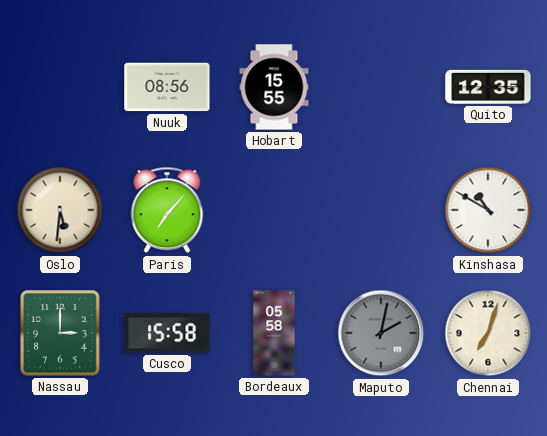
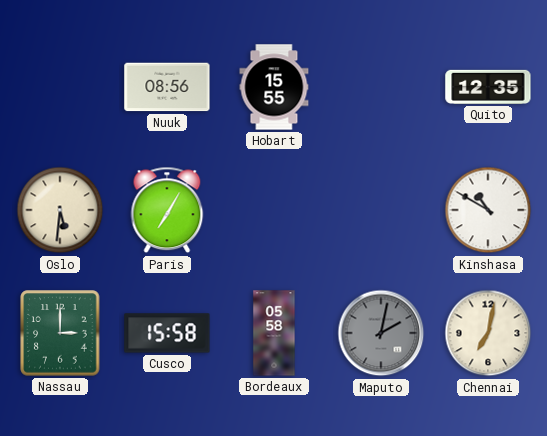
Paris: 7:07 -> 7:05
Chennai: 7:03 -> 7:02
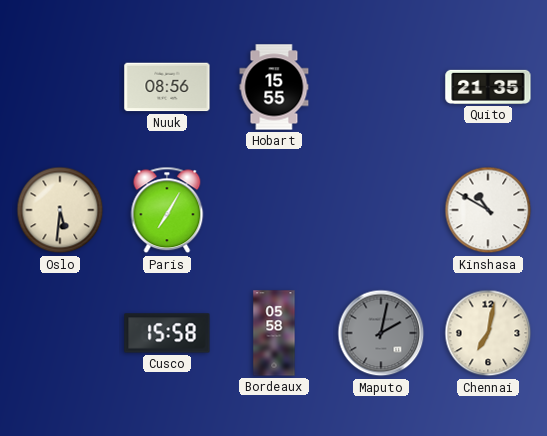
Quito: 12:35 -> 21:35
Nassau: 3:00 -> none
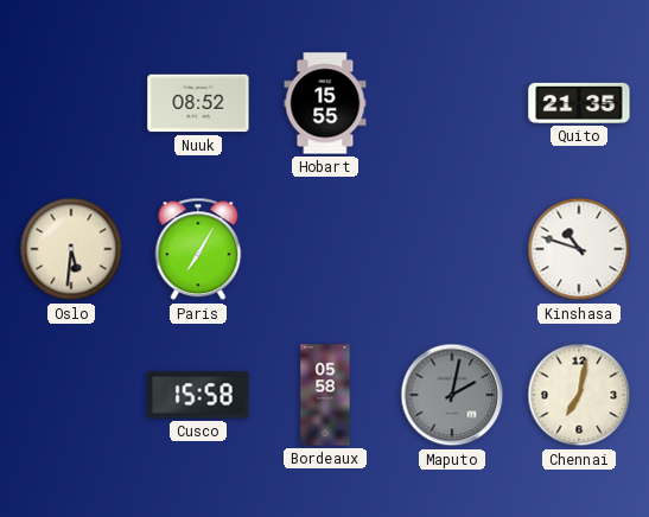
Nuuk: 08:56 -> 08:52
Kinshasa: 10:50 -> 10:48
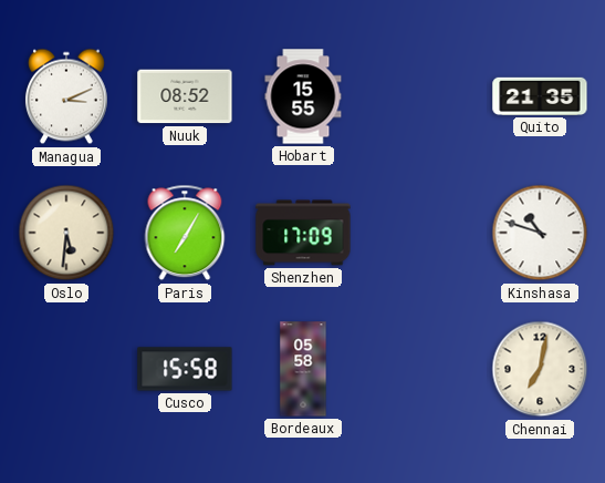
Managua: none -> 3:11
Shenzhen: none -> 17:09
Maputo: 2:02 -> none
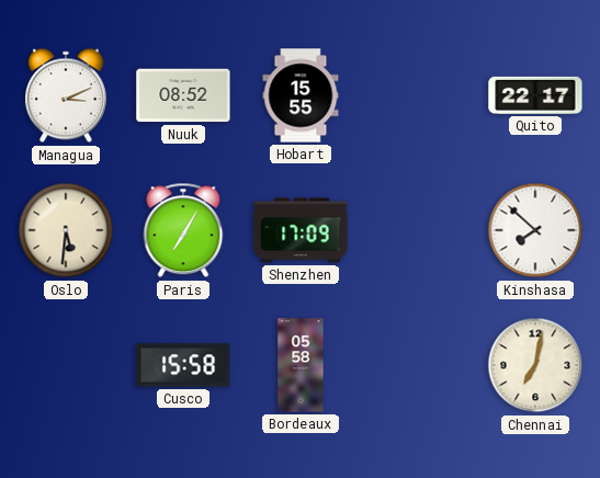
Quito: 21:35 -> 22:17
Kinshasa: 10:48 -> 7:52
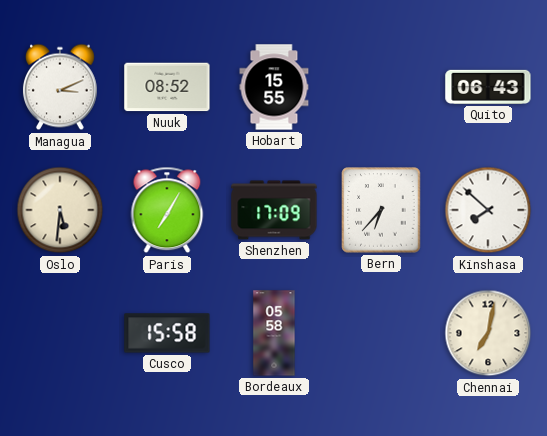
Quito: 22:17 -> 06:43
Bern: none -> 6:37
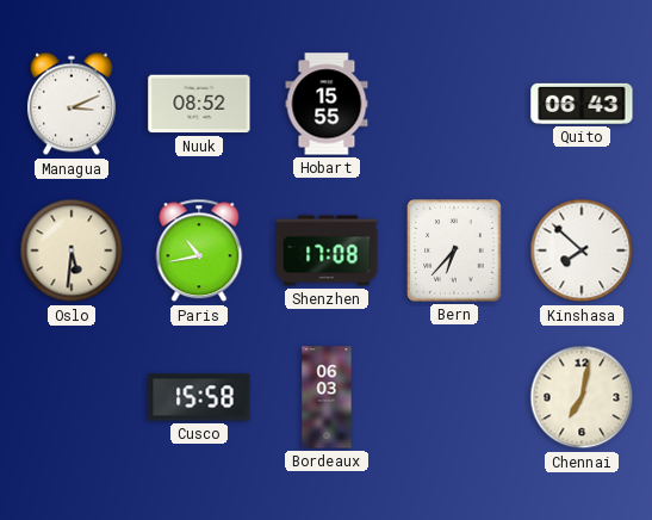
Paris: 7:05 -> 10:43
Shenzhen: 17:09 -> 17:08
Bordeaux: 05:58 -> 06:03
